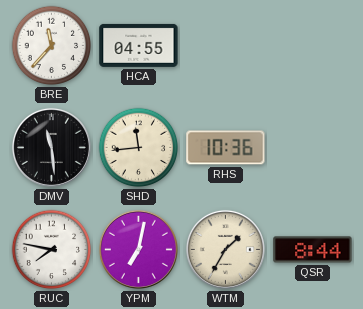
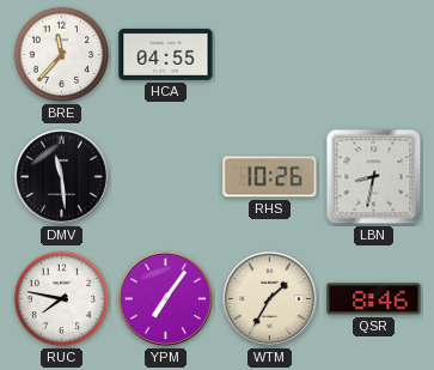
SHD: 11:44 -> none
RHS: 10:36 -> 10:26
LBN: none -> 8:32
YPM: 7:02 -> 7:06
QSR: 8:44 -> 8:46
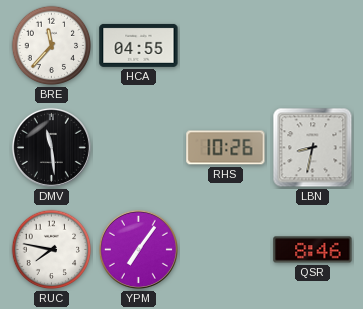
WTM: 1:35 -> none
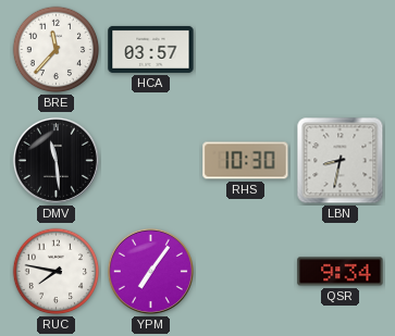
HCA: 04:55 -> 03:57
RHS: 10:26 -> 10:30
QSR: 8:46 -> 9:34
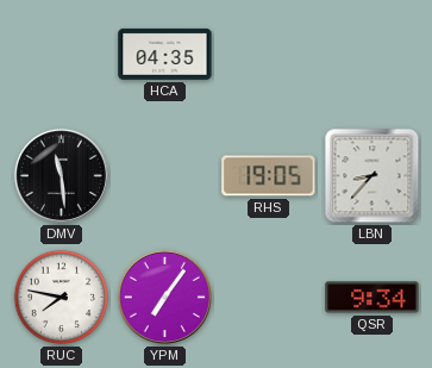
BRE: 11:37 -> none
HCA: 03:57 -> 04:35
RHS: 10:30 -> 19:05
LBN: 8:32 -> 8:37
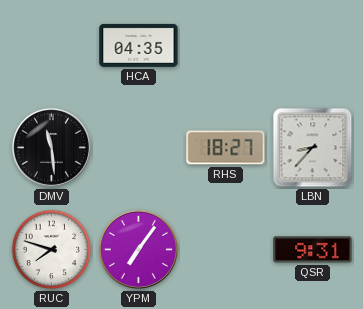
RHS: 19:05 -> 18:27
RUC: 7:47 -> 7:48
QSR: 9:34 -> 9:31
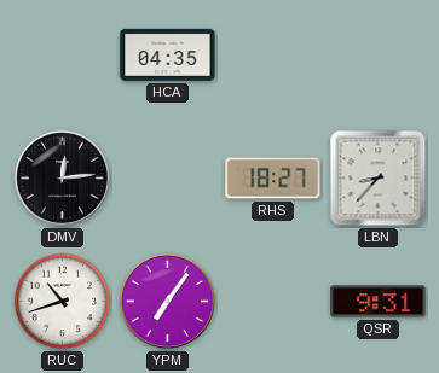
DMV: 11:29 -> 12:14
RUC: 7:48 -> 10:42
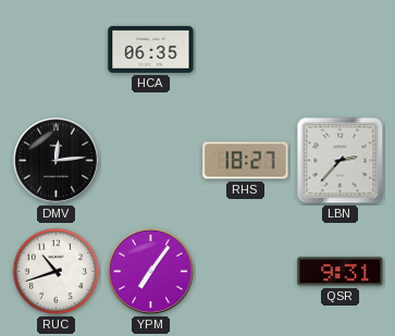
HCA: 04:35 -> 06:35
LBN: 8:37 -> 2:37
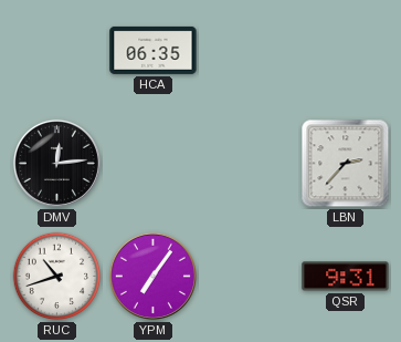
RHS: 18:27 -> none
